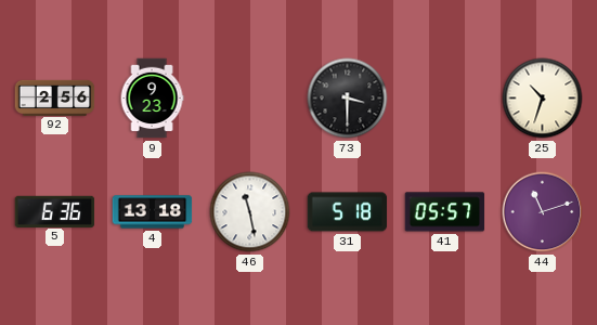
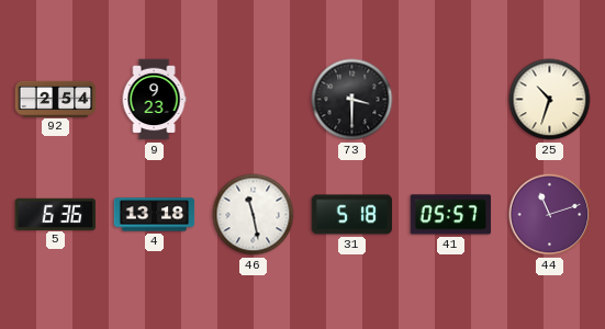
92: 2:56 -> 2:54
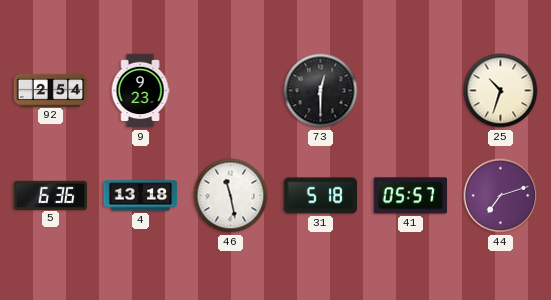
73: 3:30 -> 12:30
44: 11:12 -> 7:12
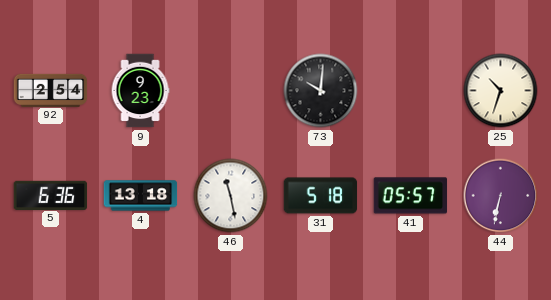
73: 12:30 -> 10:01
44: 7:12 -> 6:32
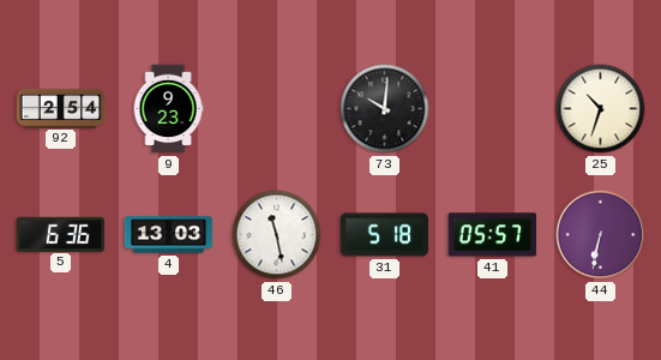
4: 13:18 -> 13:03
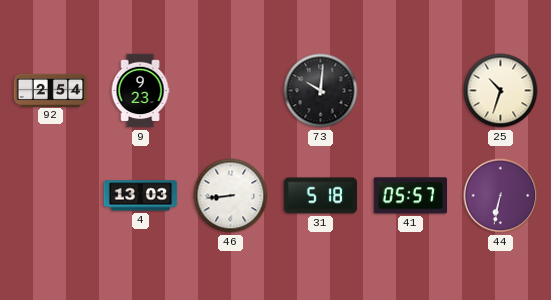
5: 6:36 -> none
46: 11:28 -> 8:44
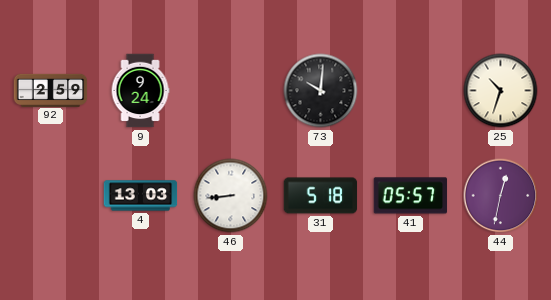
92: 2:54 -> 2:59
9: 9:23 -> 9:24
44: 6:32 -> 12:32
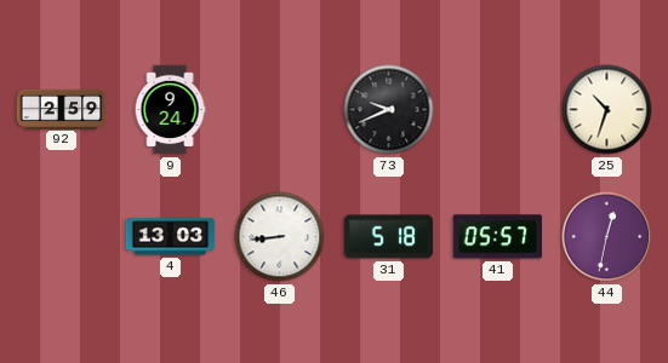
73: 10:01 -> 9:41
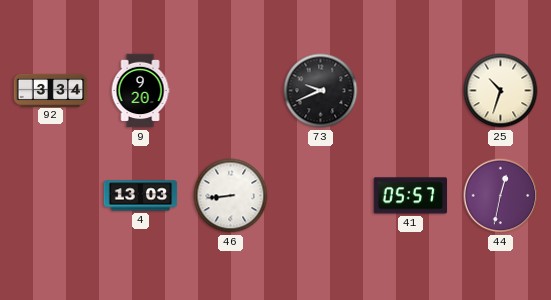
92: 2:59 -> 3:34
9: 9:24 -> 9:20
31: 5:18 -> none
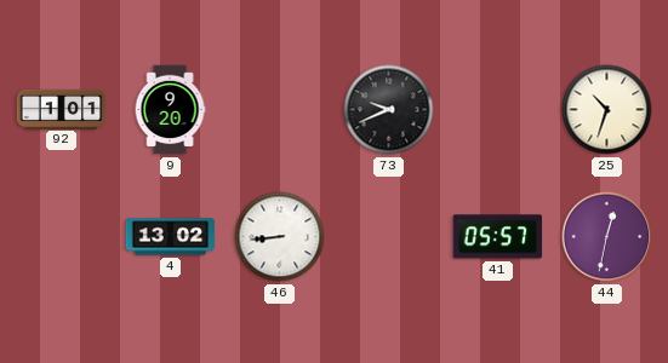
92: 3:34 -> 1:01
4: 13:03 -> 13:02
